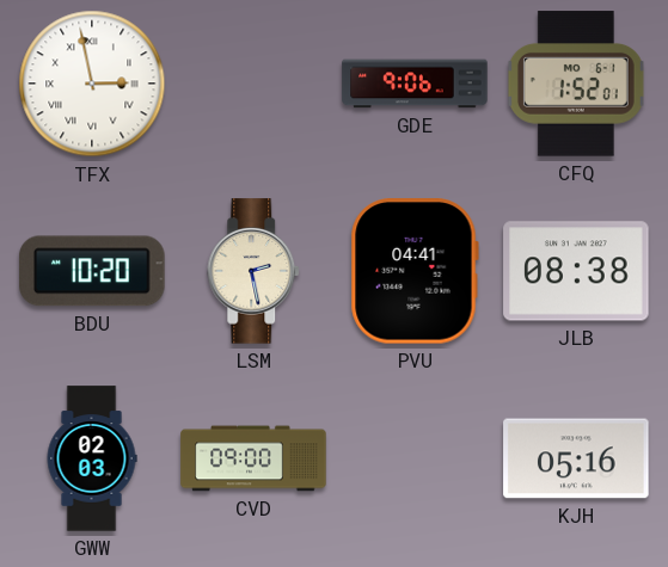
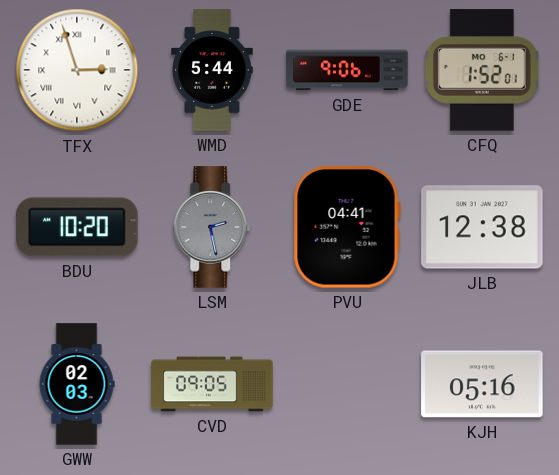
TFX: 2:58 -> 2:57
WMD: none -> 5:44
LSM dial: cream -> grey
JLB: 08:38 -> 12:38
CVD: 09:00 -> 09:05
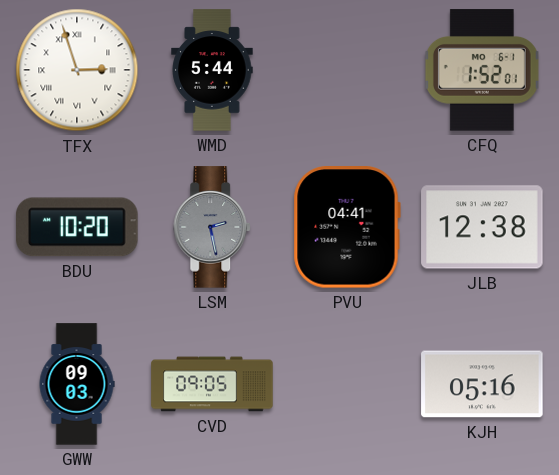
GDE: 9:06 -> none
GWW: 02:03 -> 09:03
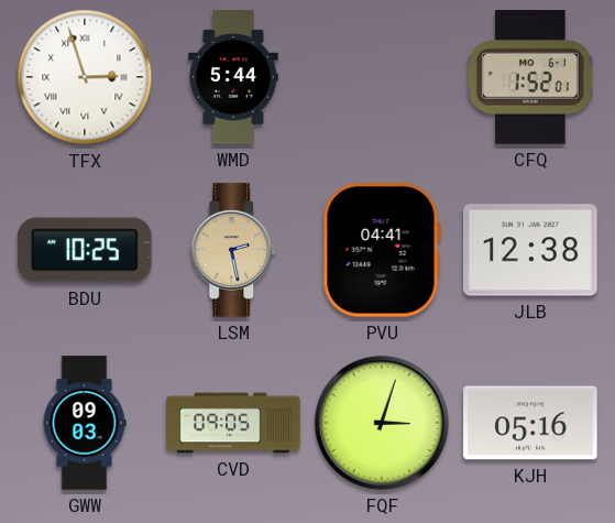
BDU: 10:20 -> 10:25
LSM dial: grey -> champagne
FQF: none -> 3:03
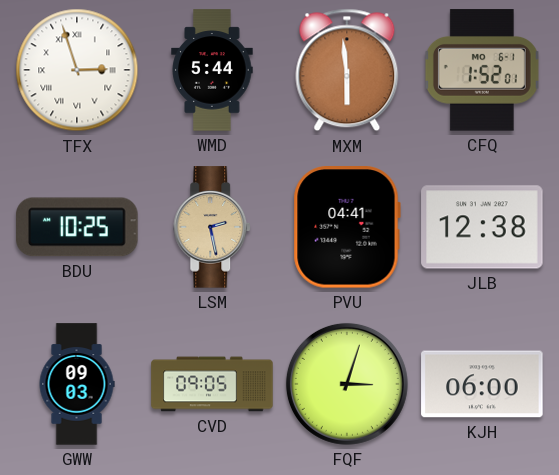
MXM: none -> 5:59
KJH: 05:16 -> 06:00
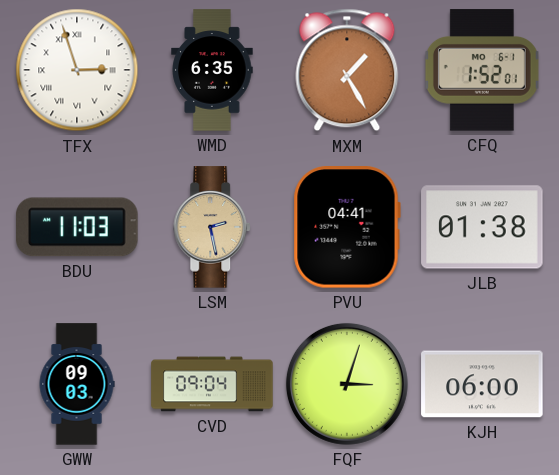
WMD: 5:44 -> 6:35
MXM: 5:59 -> 1:25
BDU: 10:25 -> 11:03
JLB: 12:38 -> 01:38
CVD: 09:05 -> 09:04
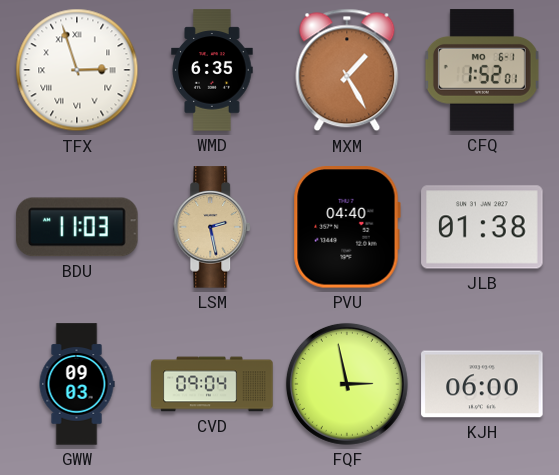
PVU: 04:41 -> 04:40
FQF: 3:03 -> 2:58
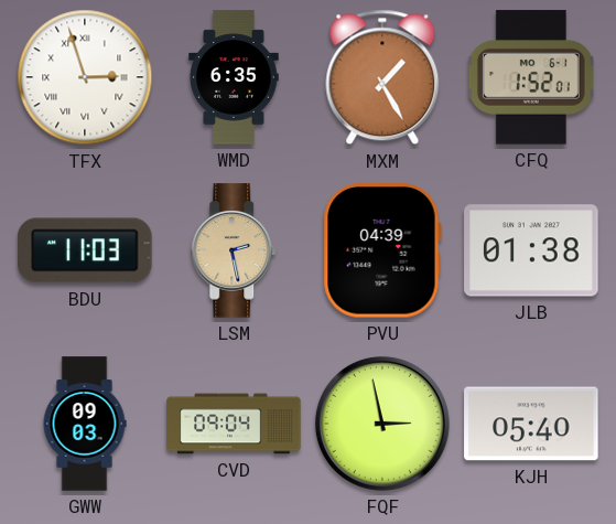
PVU: 04:40 -> 04:39
KJH: 06:00 -> 05:40
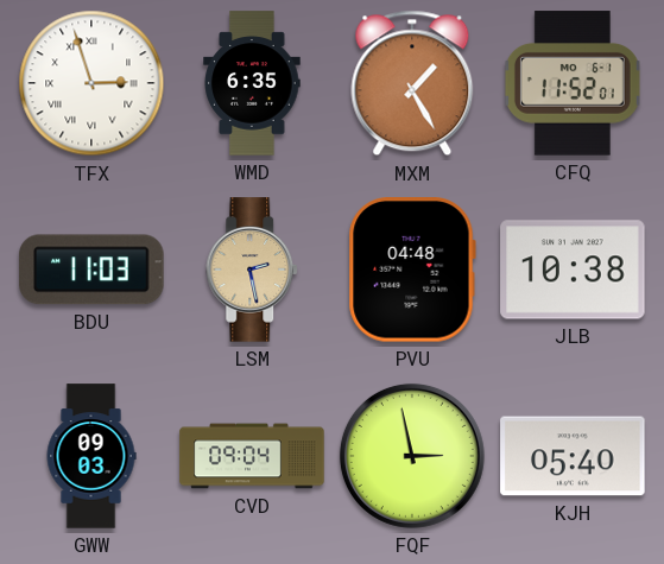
CFQ: 1:52 -> 11:52
PVU: 04:39 -> 04:48
JLB: 01:38 -> 10:38
